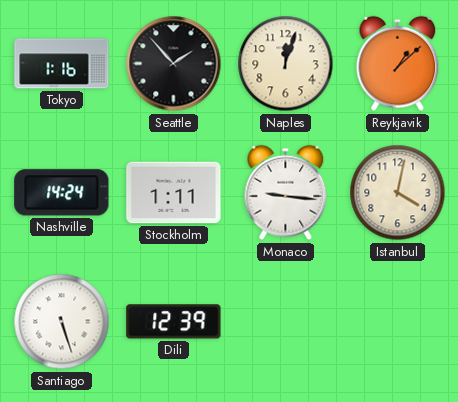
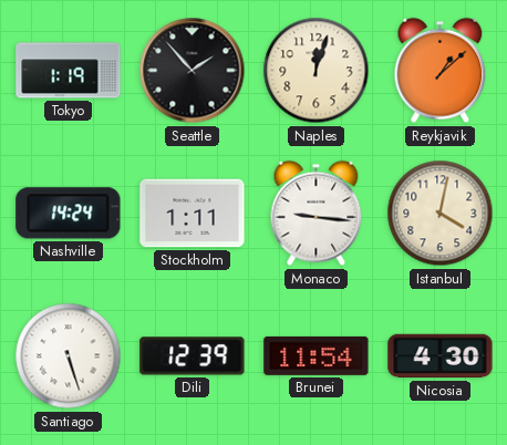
Tokyo: 1:16 -> 1:19
Brunei: none -> 11:54
Nicosia: none -> 4:30
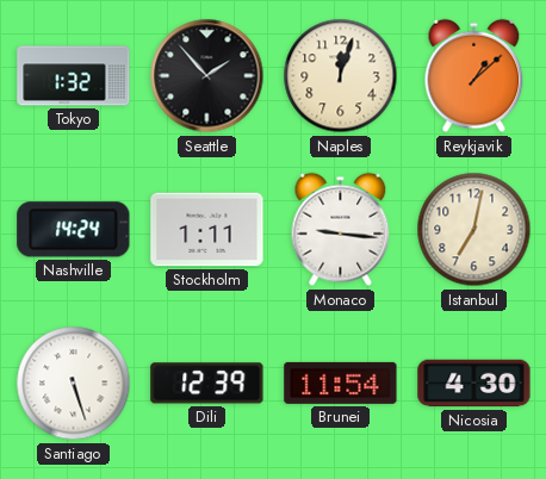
Tokyo: 1:19 -> 1:32
Istanbul: 4:02 -> 7:02
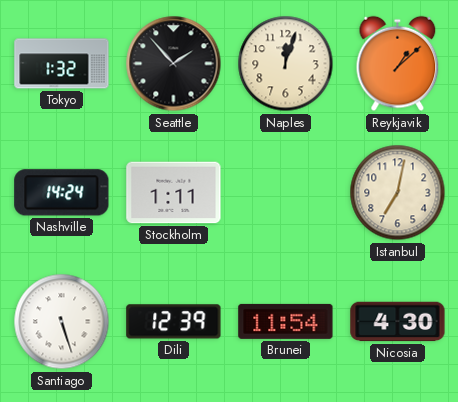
Monaco: 9:16 -> none
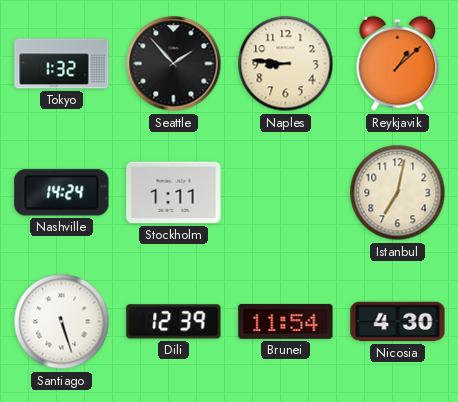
Naples: 12:03 -> 8:46
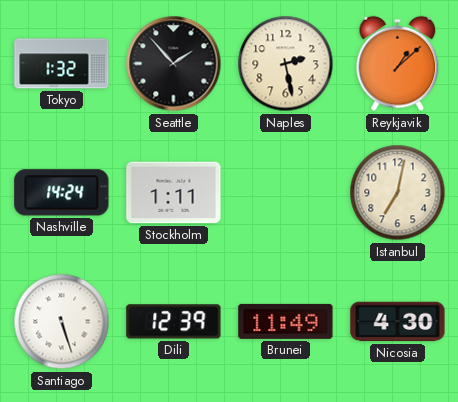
Naples: 8:46 -> 2:28
Brunei: 11:54 -> 11:49
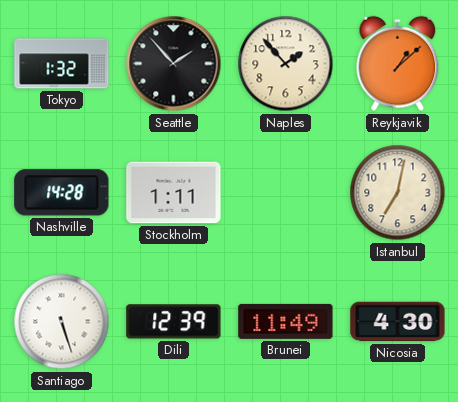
Naples: 2:28 -> 1:53
Nashville: 14:24 -> 14:28
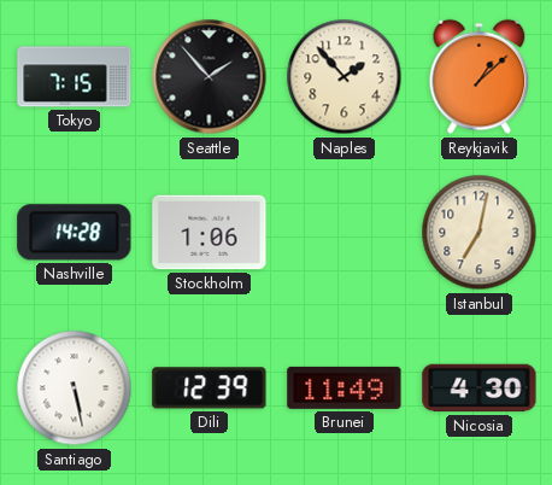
Tokyo: 1:32 -> 7:15
Stockholm: 1:11 -> 1:06
Santiago: 5:27 -> 5:28
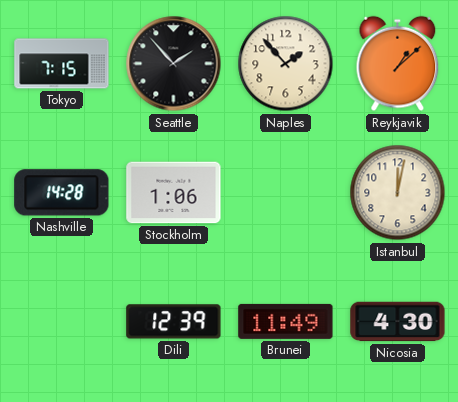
Istanbul: 7:02 -> 12:02
Santiago: 5:28 -> none
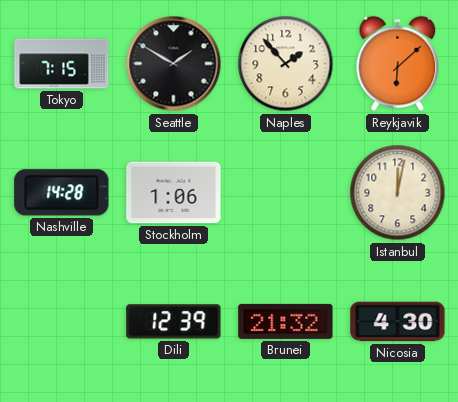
Seattle: 1:53 -> 1:50
Reykjavik: 1:08 -> 6:08
Brunei: 11:49 -> 21:32
